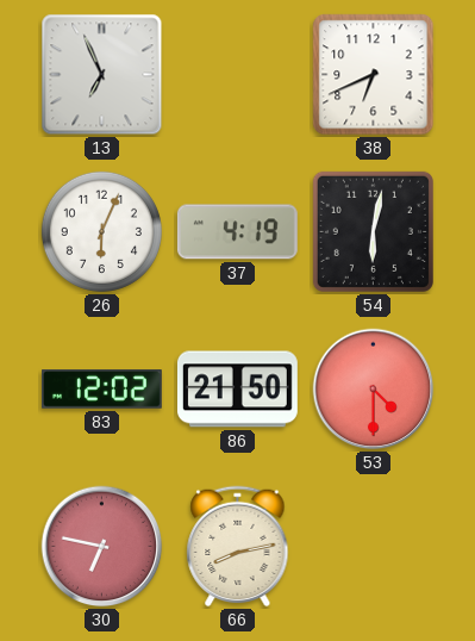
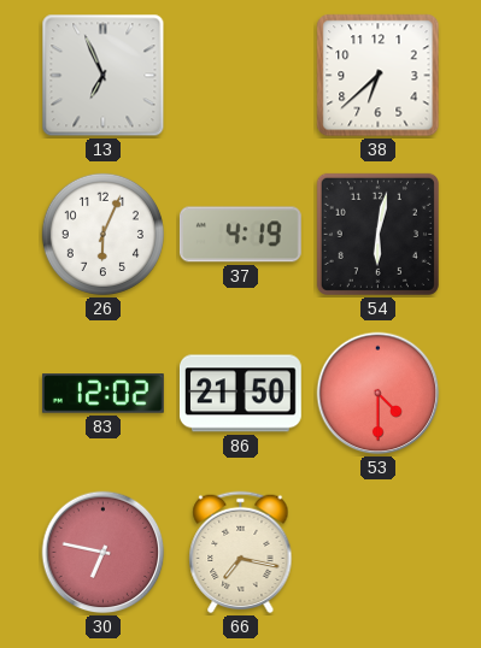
38: 6:41 -> 6:38
66: 8:13 -> 7:17
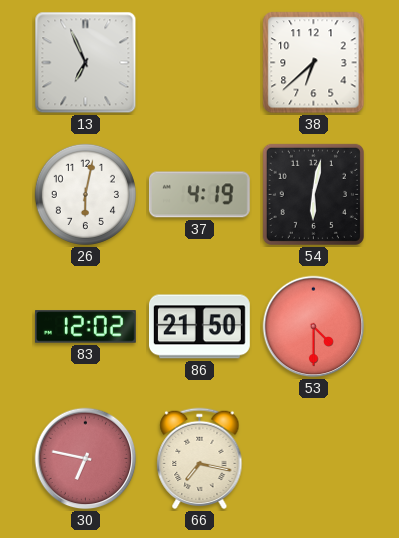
26: 6:04 -> 6:02
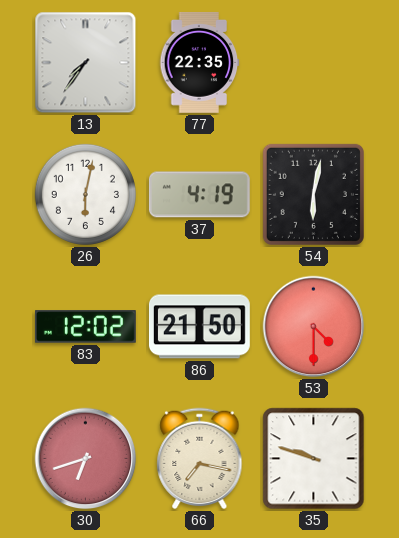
13: 6:56 -> 7:36
77: none -> 22:35
38: 6:38 -> none
30: 6:47 -> 6:42
35: none -> 9:48
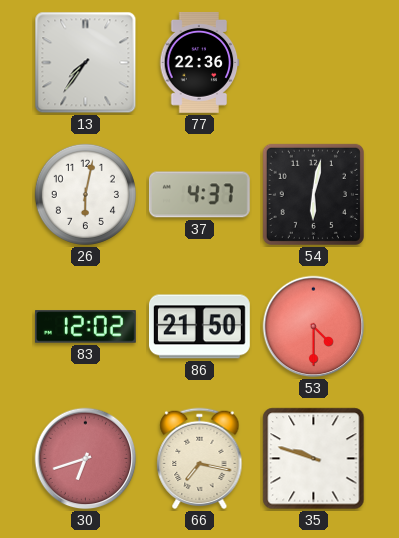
77: 22:35 -> 22:36
37: 4:19 -> 4:37
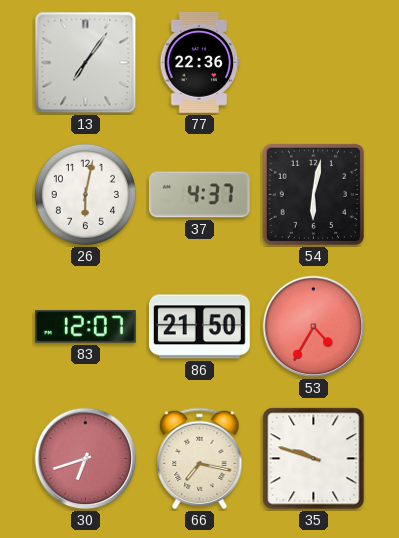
13: 7:36 -> 7:06
83: 12:02 -> 12:07
53: 4:30 -> 4:35
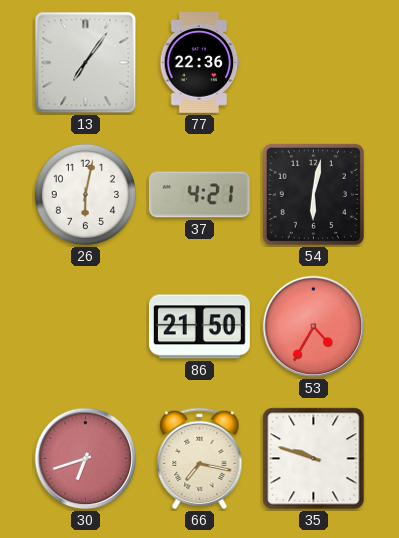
37: 4:37 -> 4:21
83: 12:07 -> none
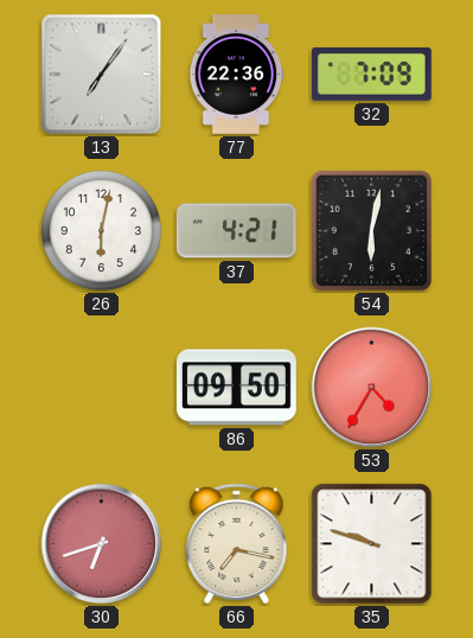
32: none -> 7:09
86: 21:50 -> 09:50
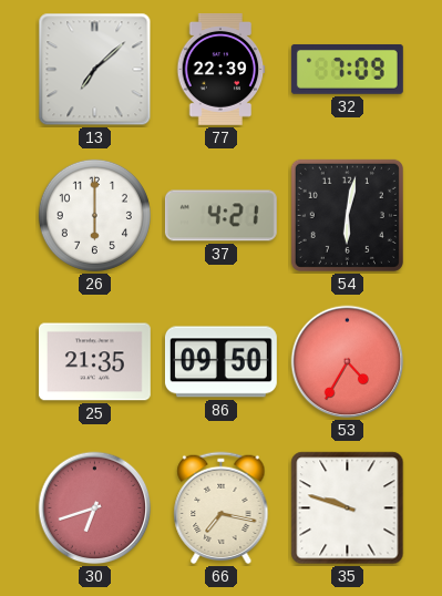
13: 7:06 -> 7:08
77: 22:36 -> 22:39
26: 6:02 -> 6:00
25: none -> 21:35
